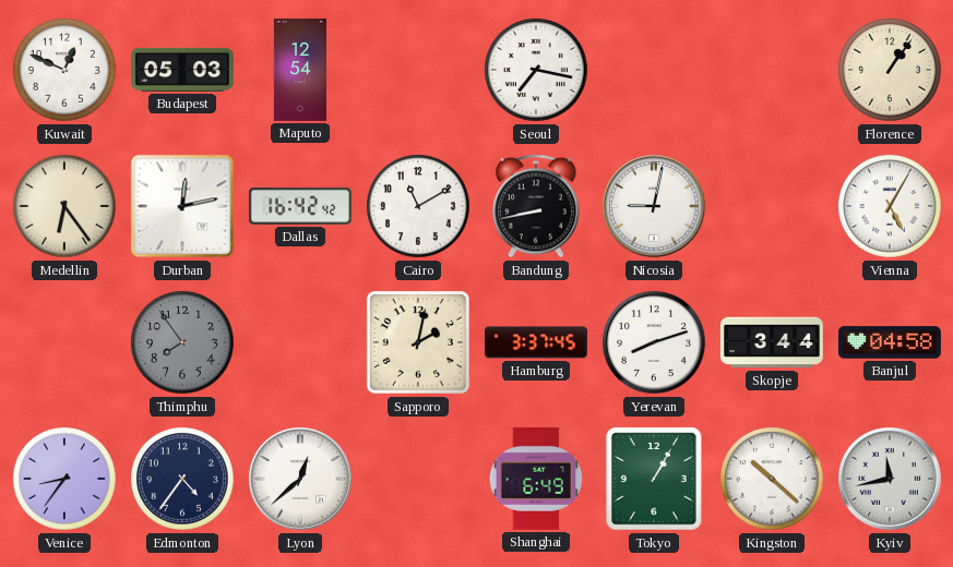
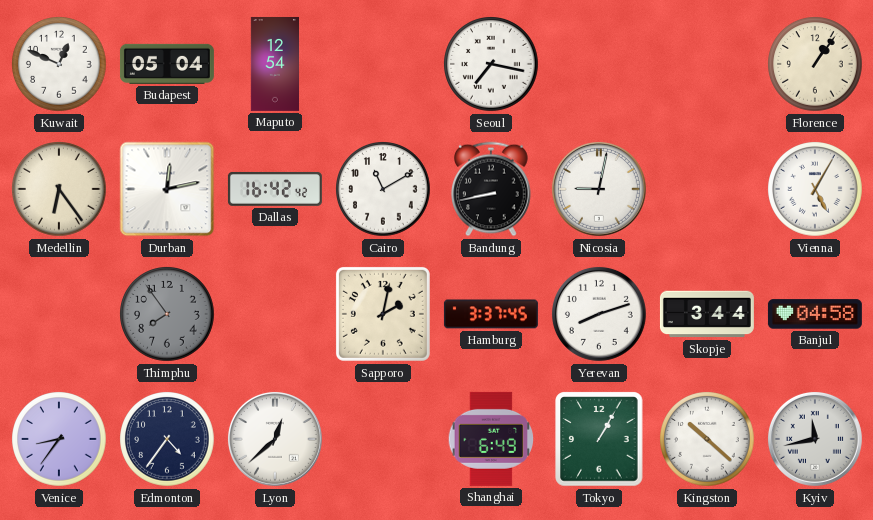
Budapest: 05:03 -> 05:04
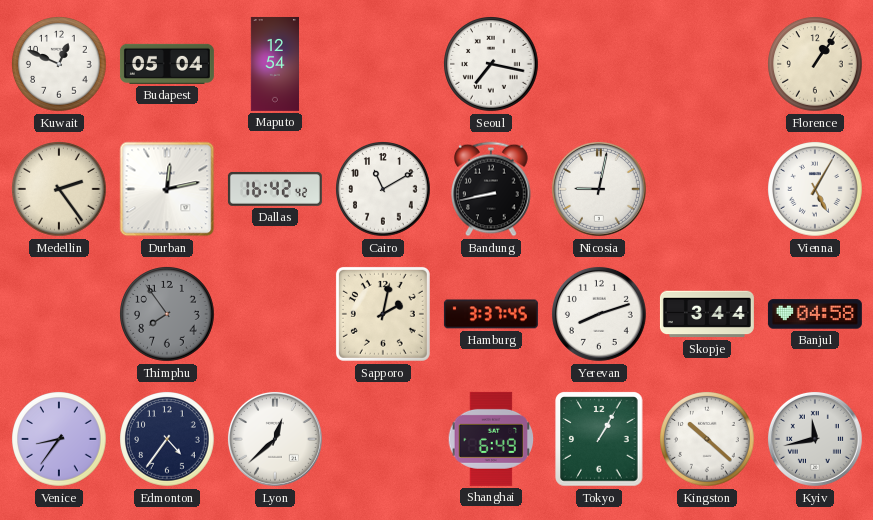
Medellin: 6:24 -> 2:24
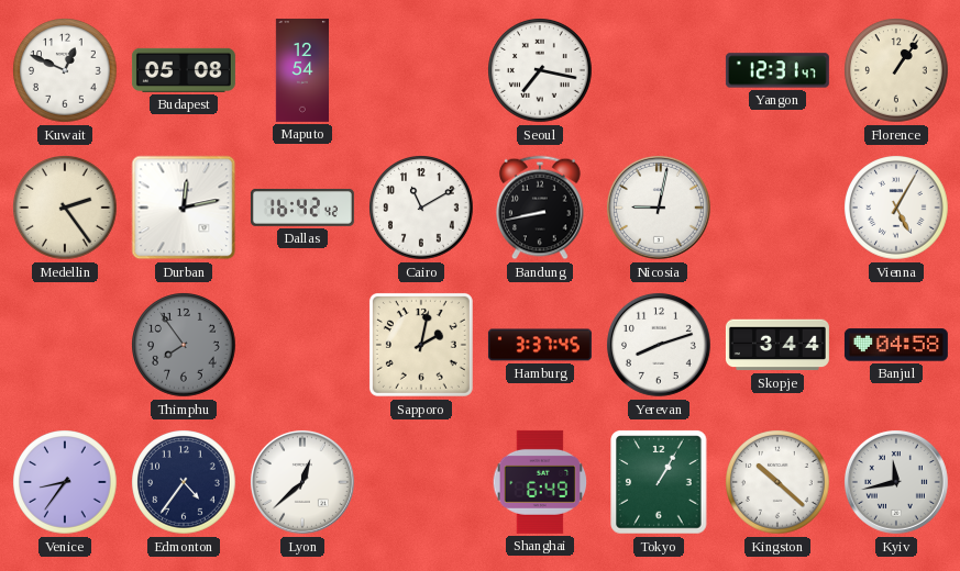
Budapest: 05:04 -> 05:08
Yangon: none -> 12:31
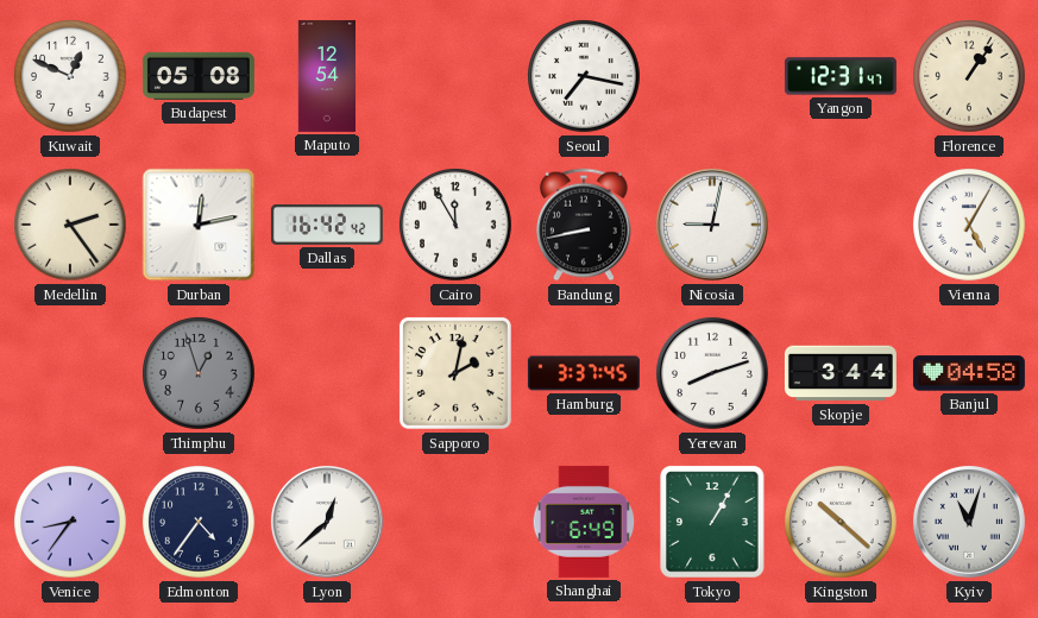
Cairo: 11:10 -> 11:55
Thimphu: 7:54 -> 12:57
Kyiv: 11:43 -> 11:03
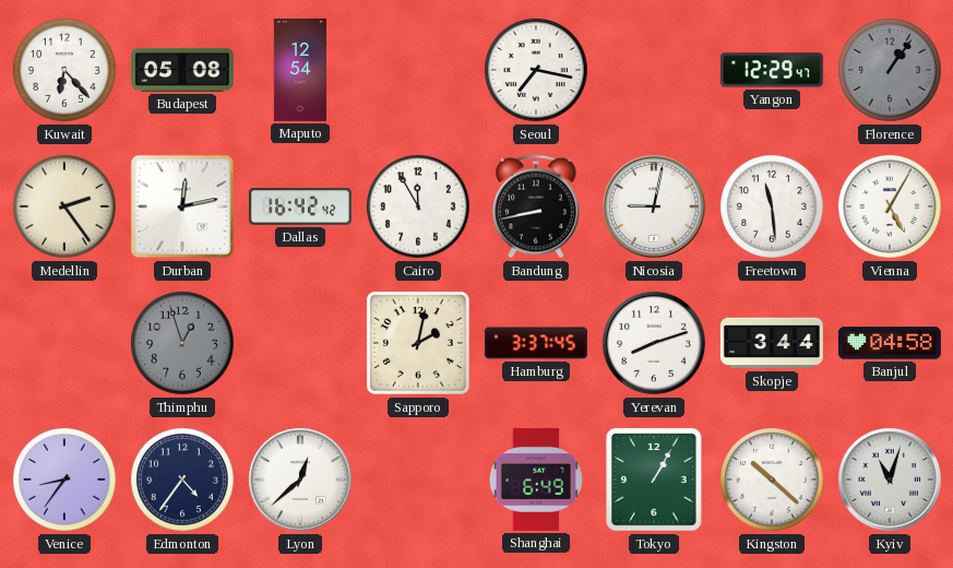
Kuwait: 12:49 -> 6:23
Yangon: 12:31 -> 12:29
Florence dial: cream -> grey
Freetown: none -> 11:29
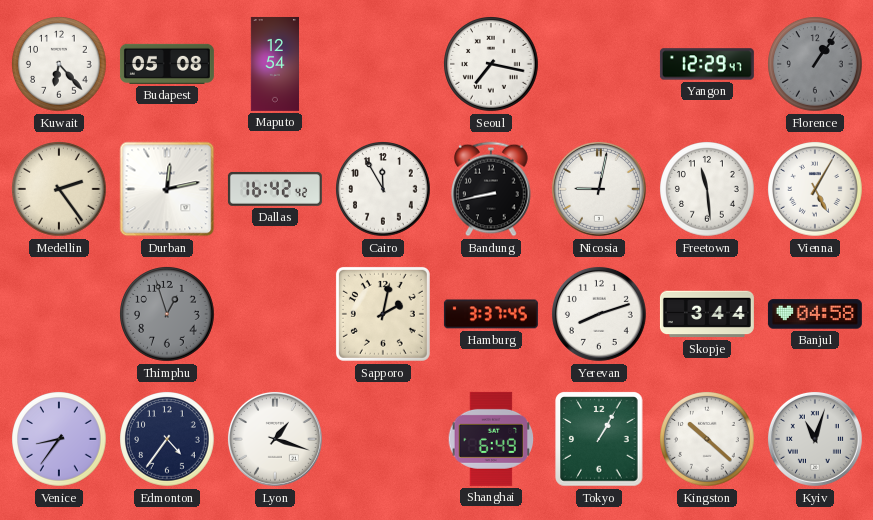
Lyon: 12:38 -> 1:18
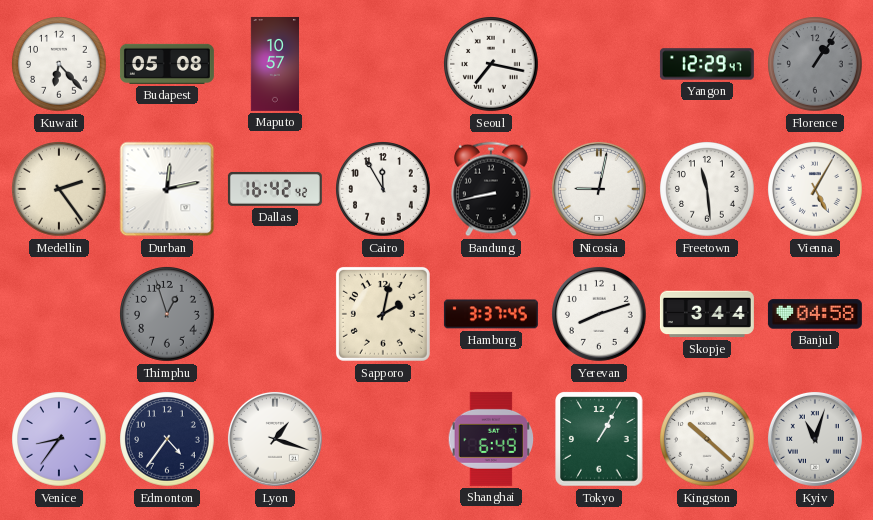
Maputo: 12:54 -> 10:57
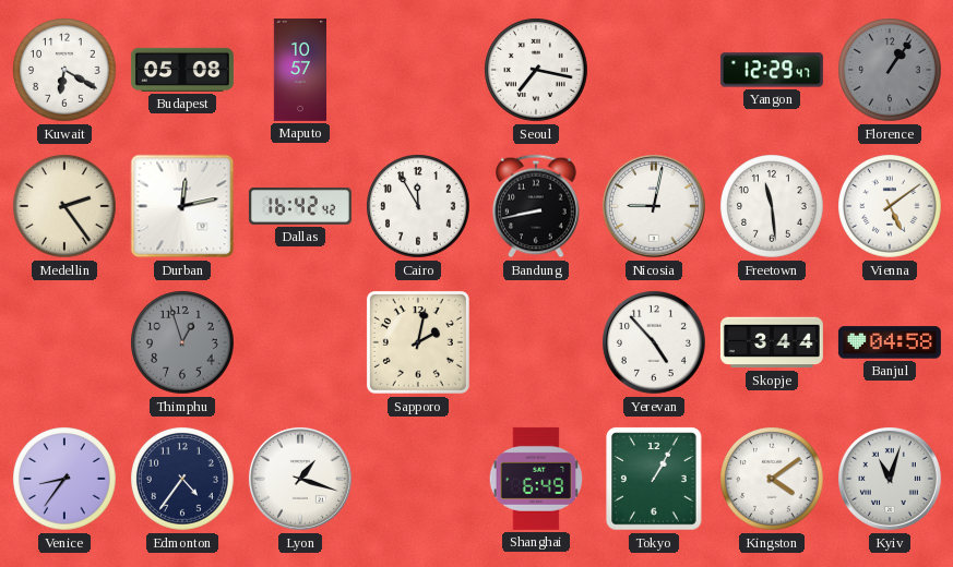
Kuwait: 6:23 -> 6:20
Vienna: 5:05 -> 5:09
Hamburg: 3:37 -> none
Yerevan: 8:12 -> 4:53
Kingston: 10:22 -> 4:09
